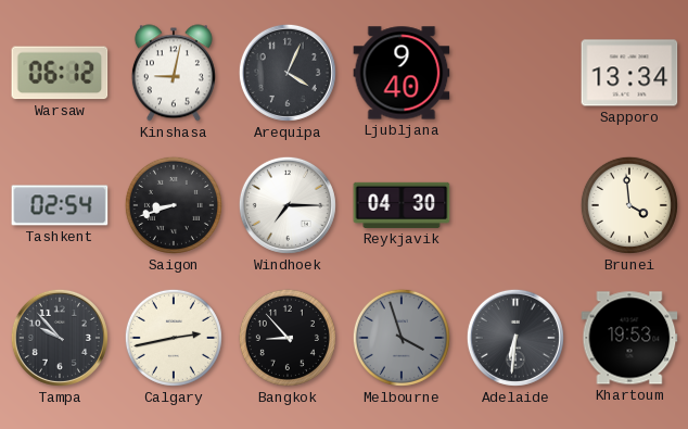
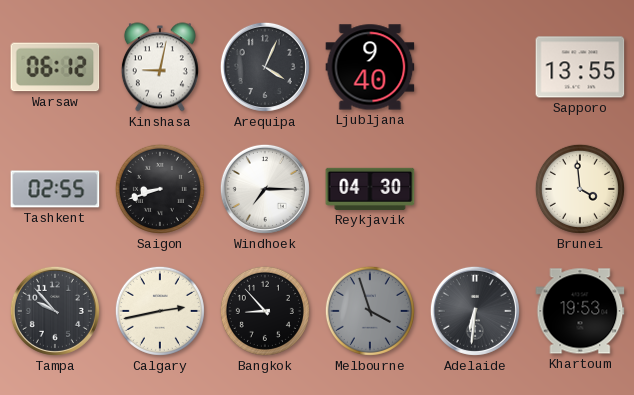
Sapporo: 13:34 -> 13:55
Tashkent: 02:54 -> 02:55
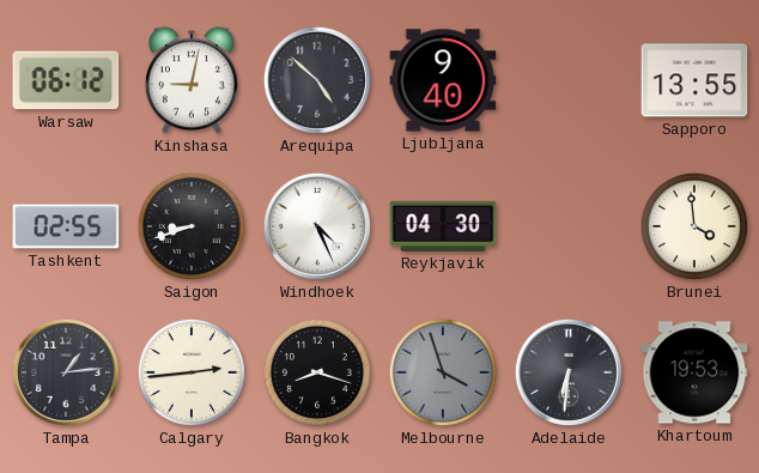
Arequipa: 4:04 -> 4:52
Windhoek: 7:15 -> 4:26
Tampa: 9:53 -> 1:14
Calgary: 2:43 -> 2:44
Bangkok: 8:53 -> 8:18
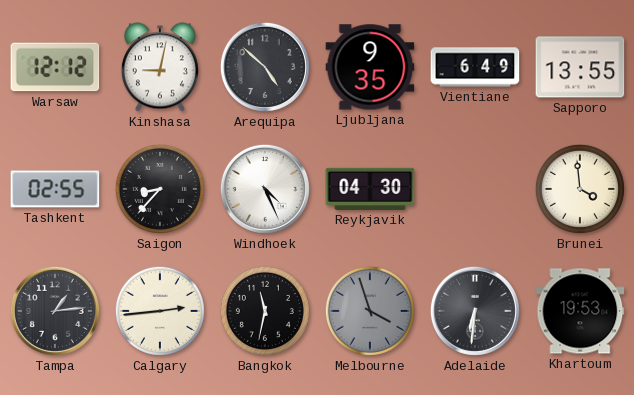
Warsaw: 06:12 -> 12:12
Ljubljana: 9:40 -> 9:35
Vientiane: none -> 6:49
Saigon: 8:42 -> 8:37
Bangkok: 8:18 -> 11:32
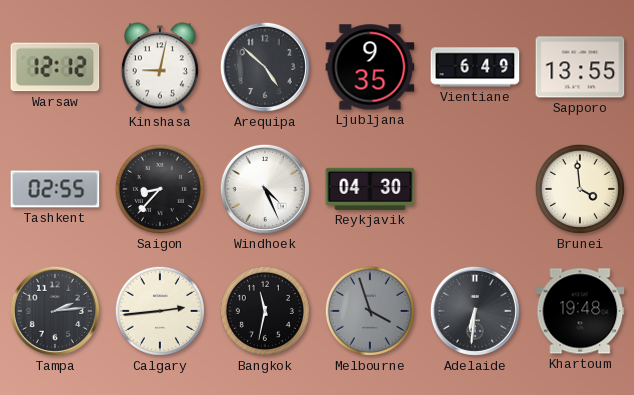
Tampa: 1:14 -> 2:14
Khartoum: 19:53 -> 19:48
